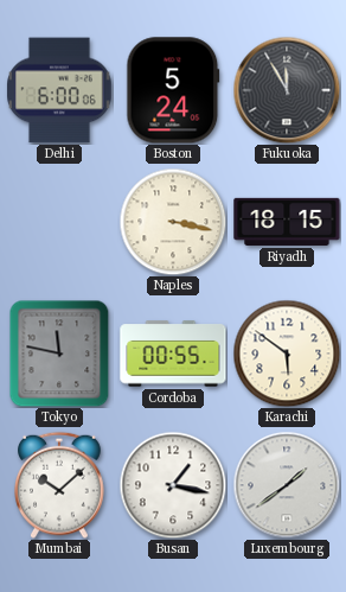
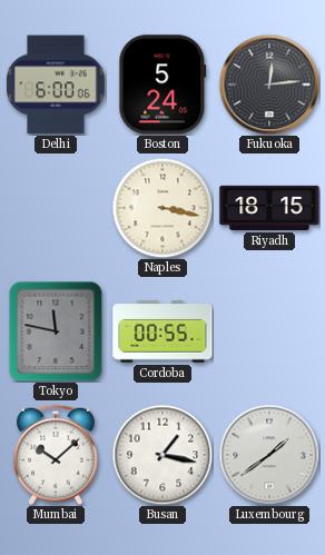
Fukuoka: 11:55 -> 12:14
Karachi: 5:51 -> none
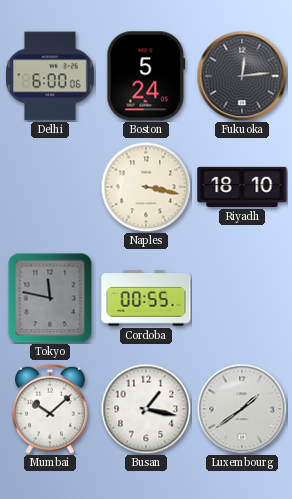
Riyadh: 18:15 -> 18:10
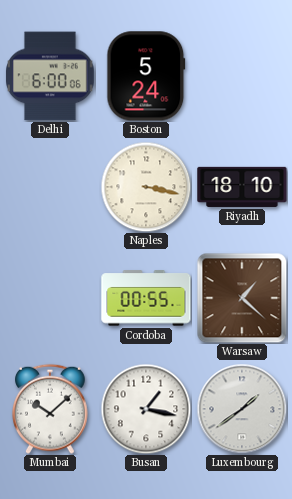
Fukuoka: 12:14 -> none
Tokyo: 11:47 -> none
Warsaw: none -> 1:22
